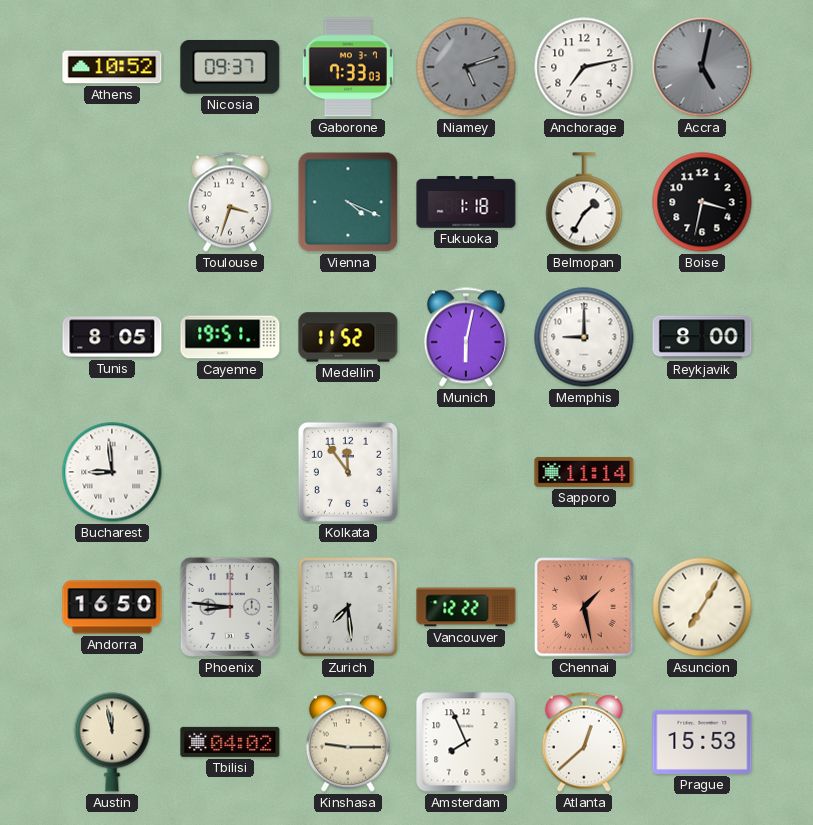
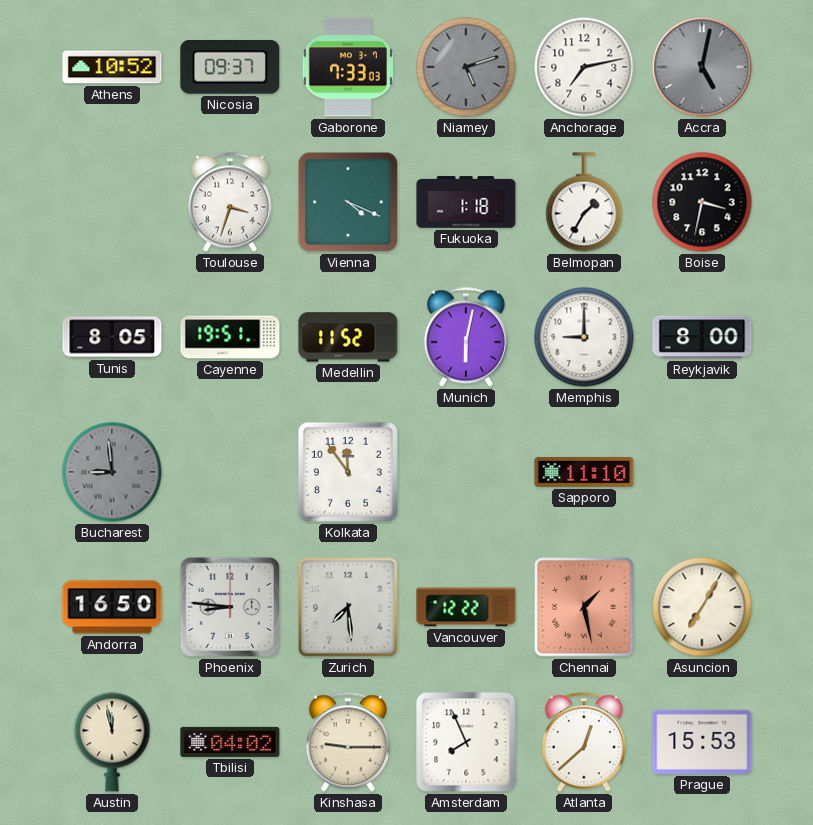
Bucharest dial: white -> grey
Sapporo: 11:14 -> 11:10
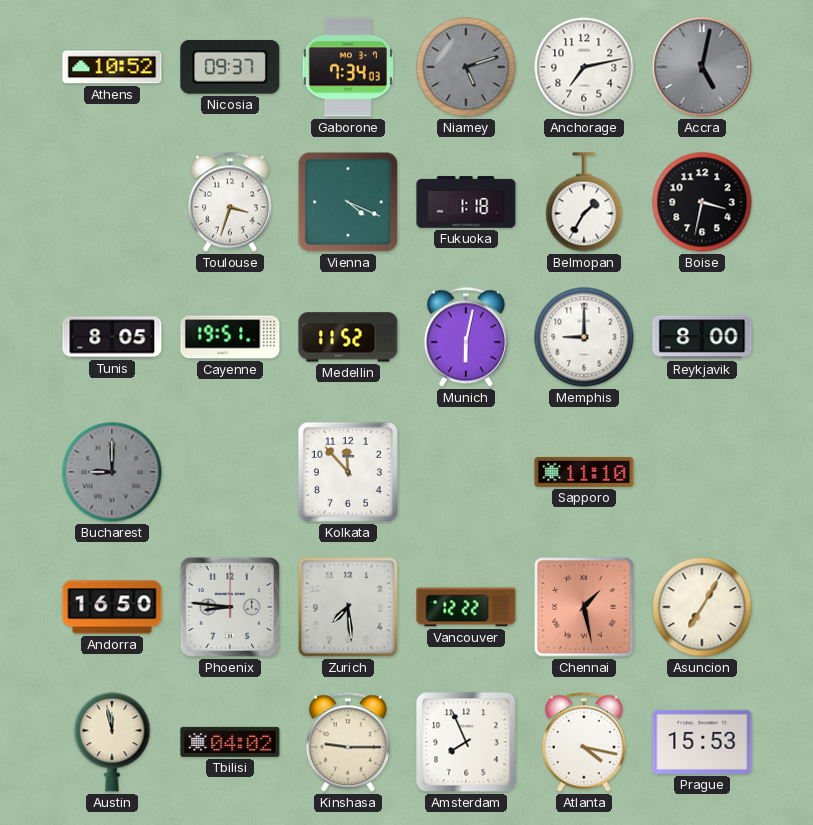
Gaborone: 7:33 -> 7:34
Bucharest: 8:59 -> 9:00
Kolkata: 11:54 -> 11:53
Atlanta: 12:38 -> 4:17
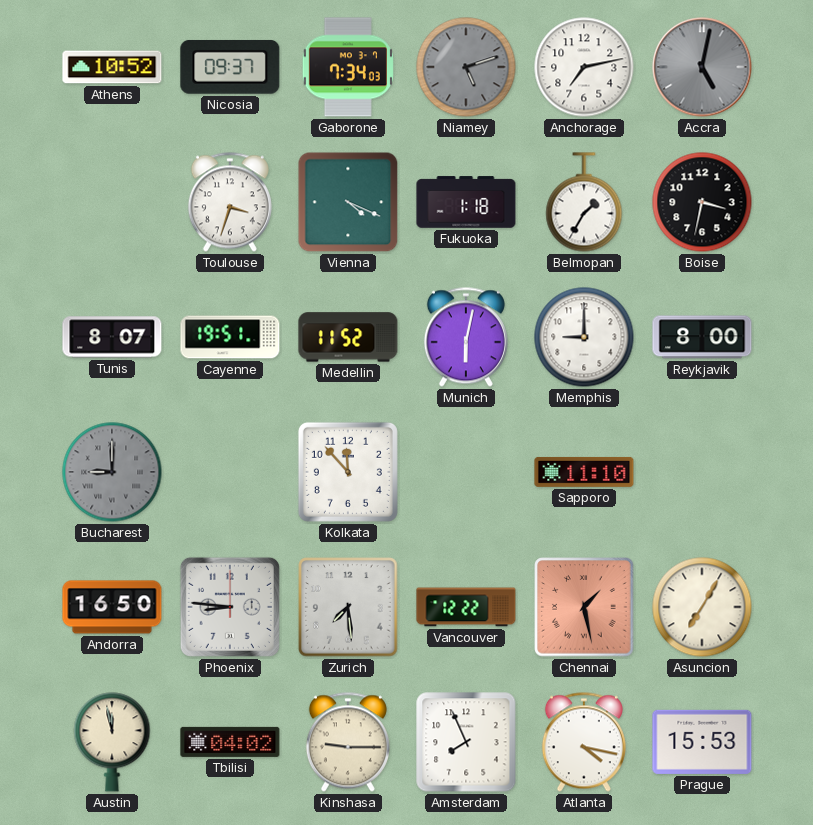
Tunis: 8:05 -> 8:07
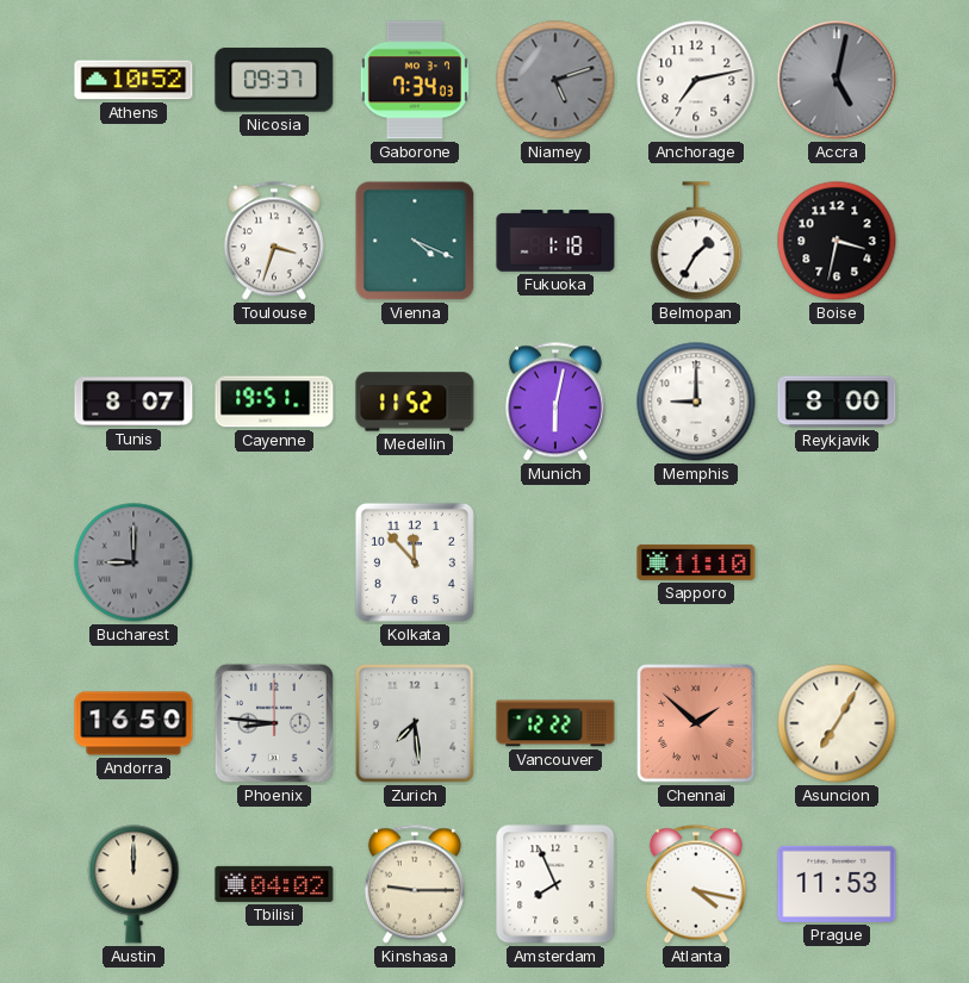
Chennai: 1:28 -> 1:52
Austin: 11:58 -> 12:00
Prague: 15:53 -> 11:53
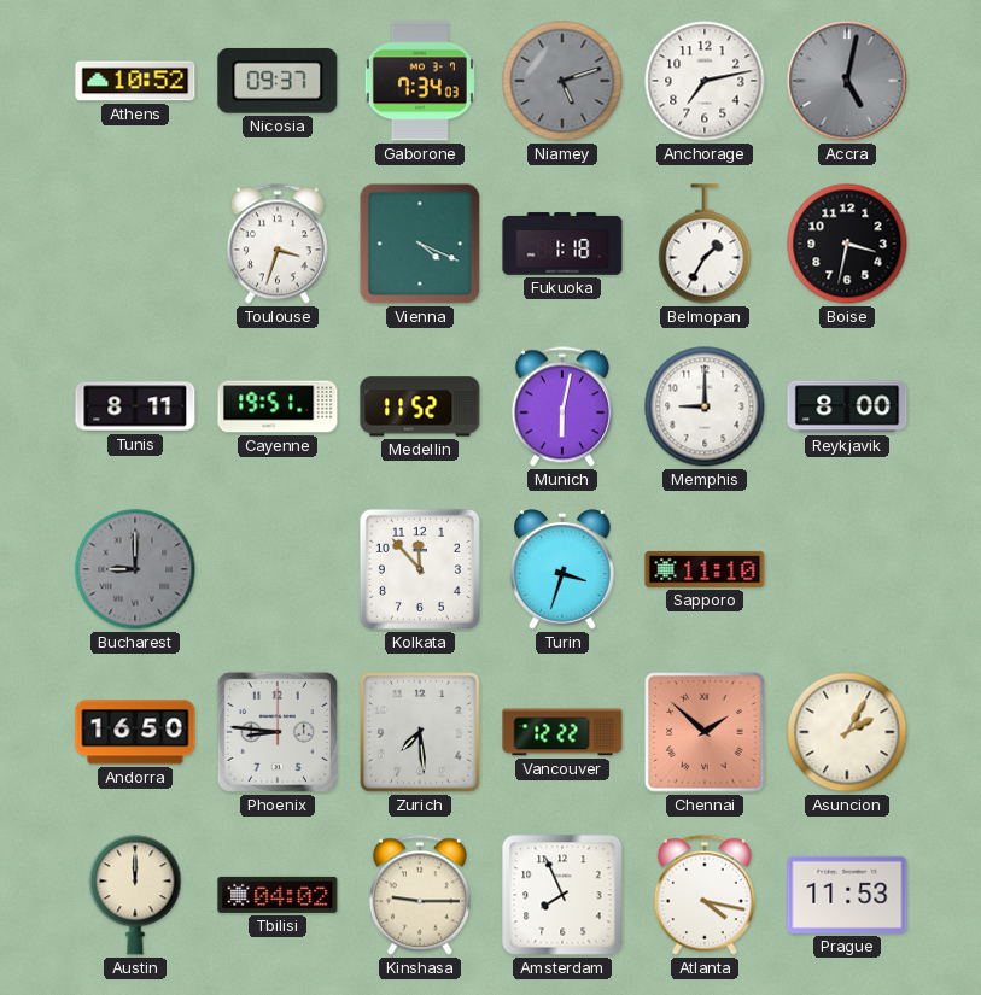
Tunis: 8:07 -> 8:11
Turin: none -> 3:33
Asuncion: 7:05 -> 2:05
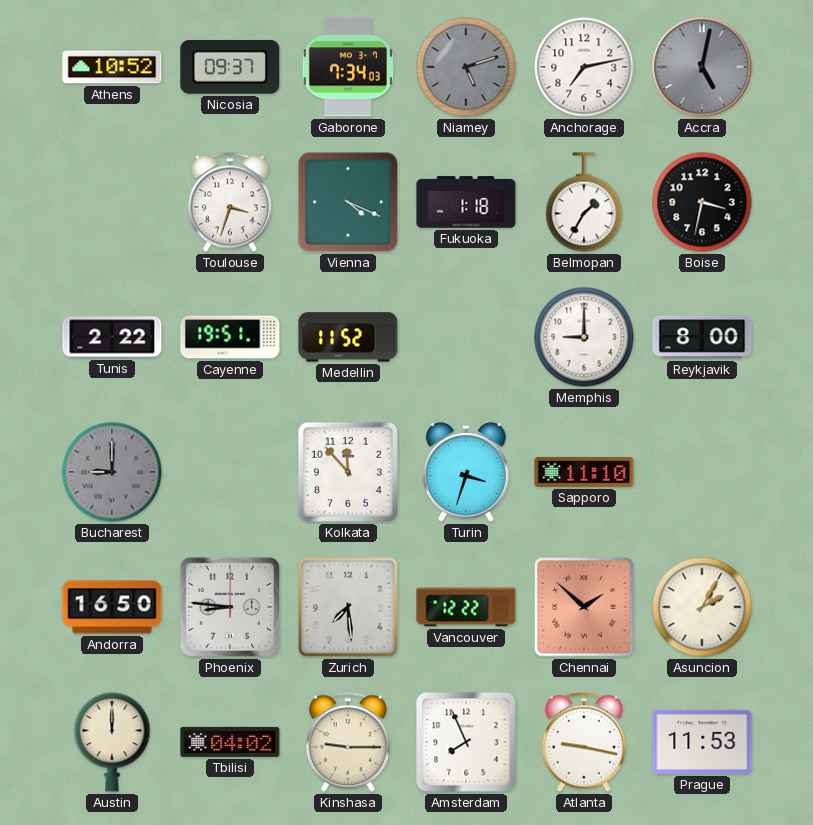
Tunis: 8:11 -> 2:22
Munich: 6:02 -> none
Atlanta: 4:17 -> 9:17
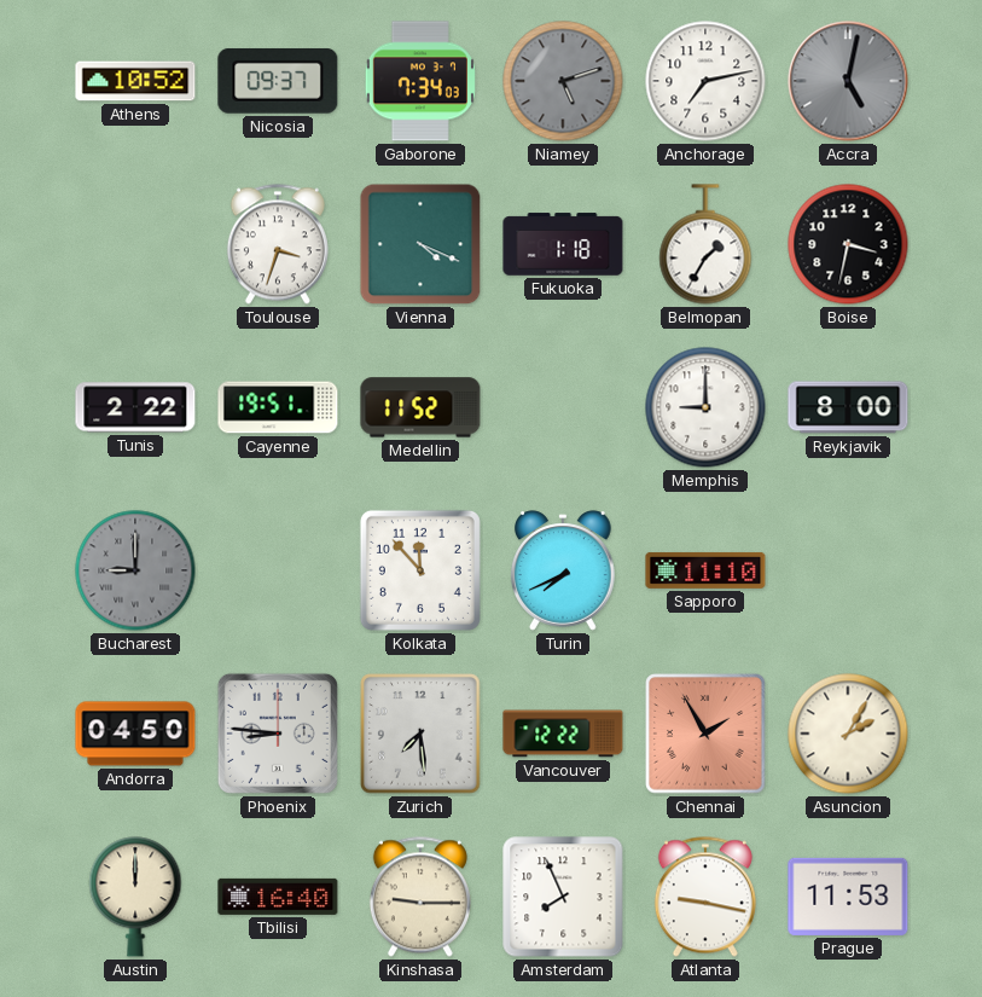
Turin: 3:33 -> 7:41
Andorra: 16:50 -> 04:50
Chennai: 1:52 -> 1:55
Tbilisi: 04:02 -> 16:40
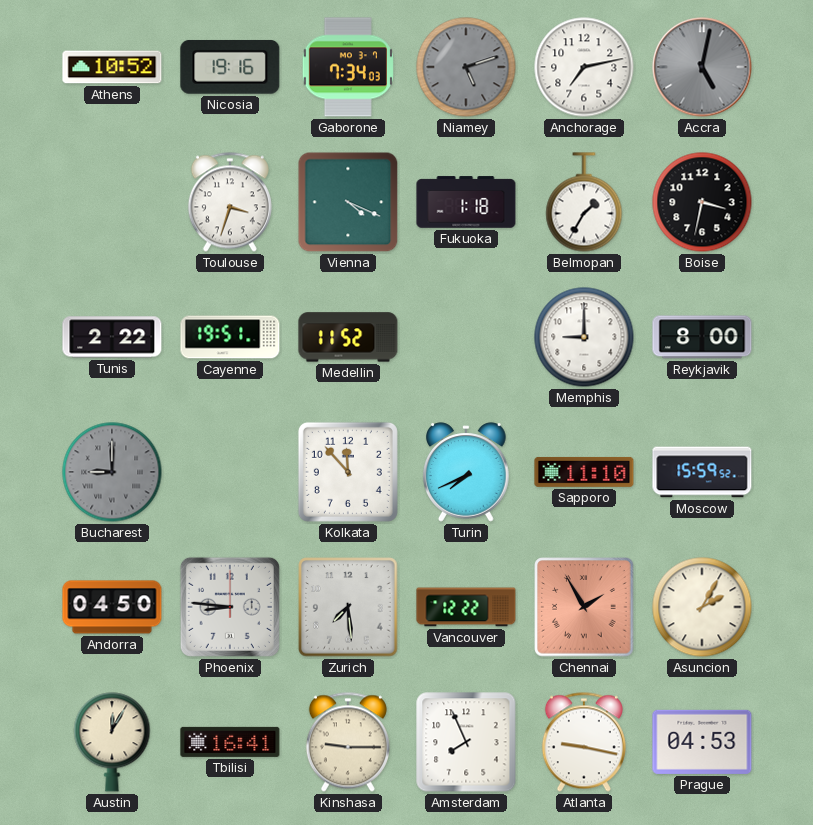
Nicosia: 09:37 -> 19:16
Moscow: none -> 15:59
Austin: 12:00 -> 12:05
Tbilisi: 16:40 -> 16:41
Prague: 11:53 -> 04:53
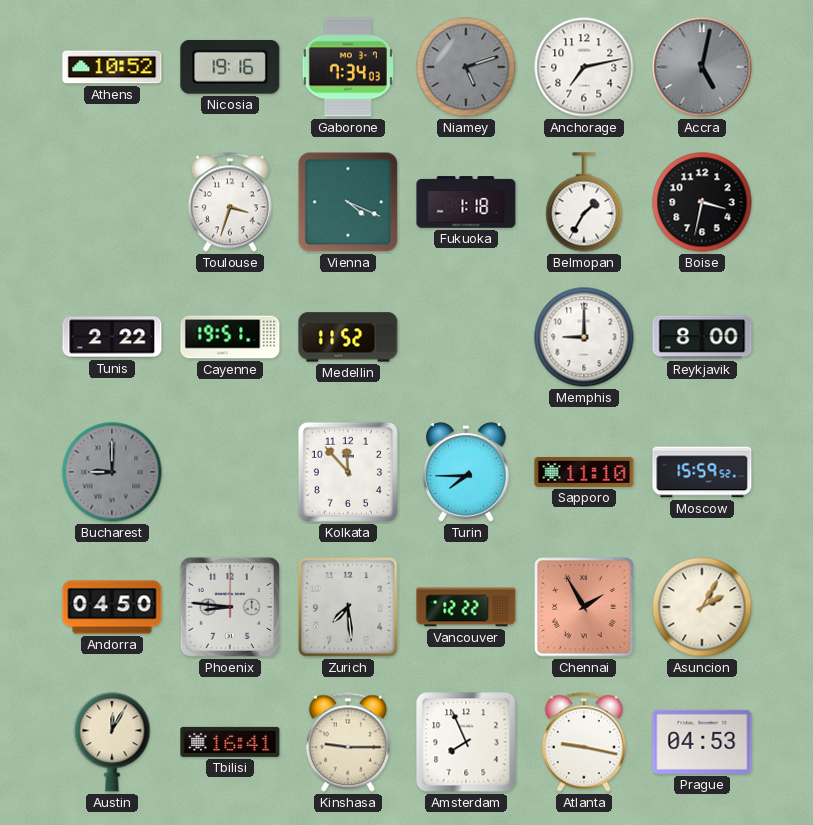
Turin: 7:41 -> 7:45
